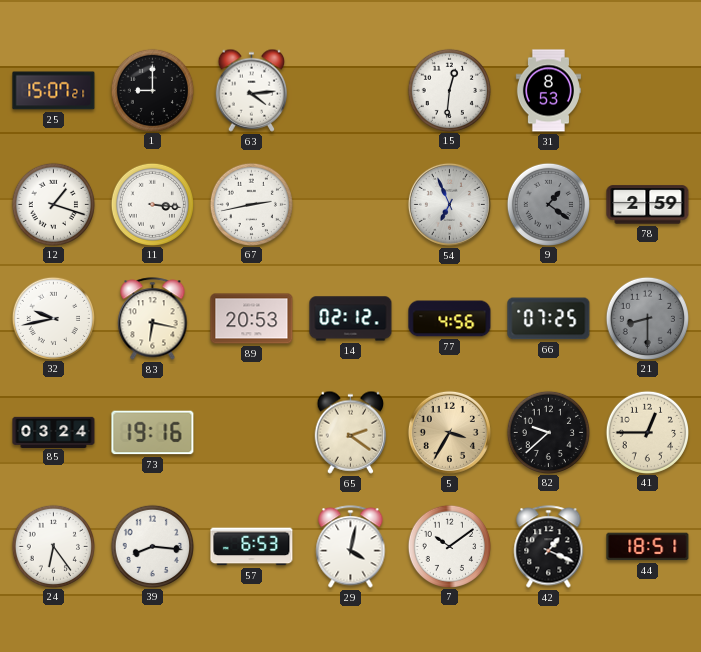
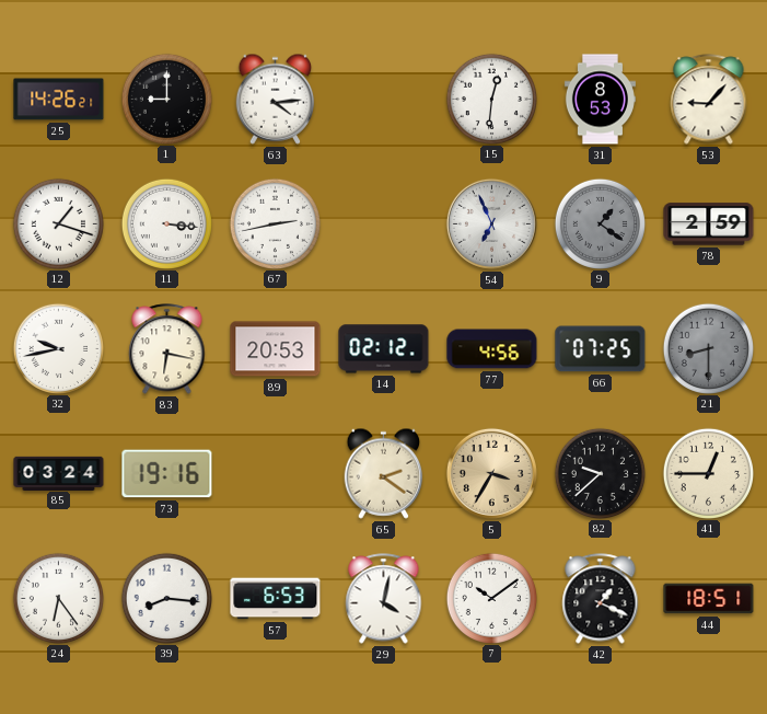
25: 15:07 -> 14:26
53: none -> 9:07
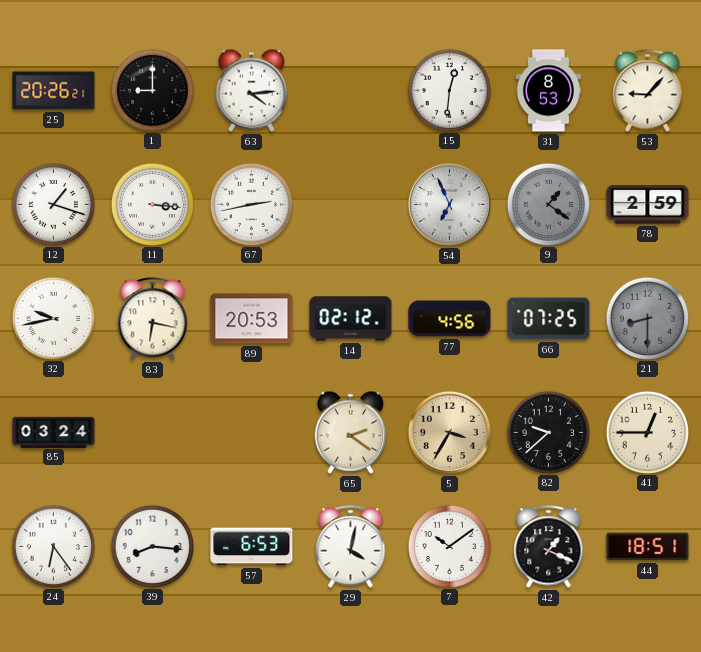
25: 14:26 -> 20:26
73: 19:16 -> none
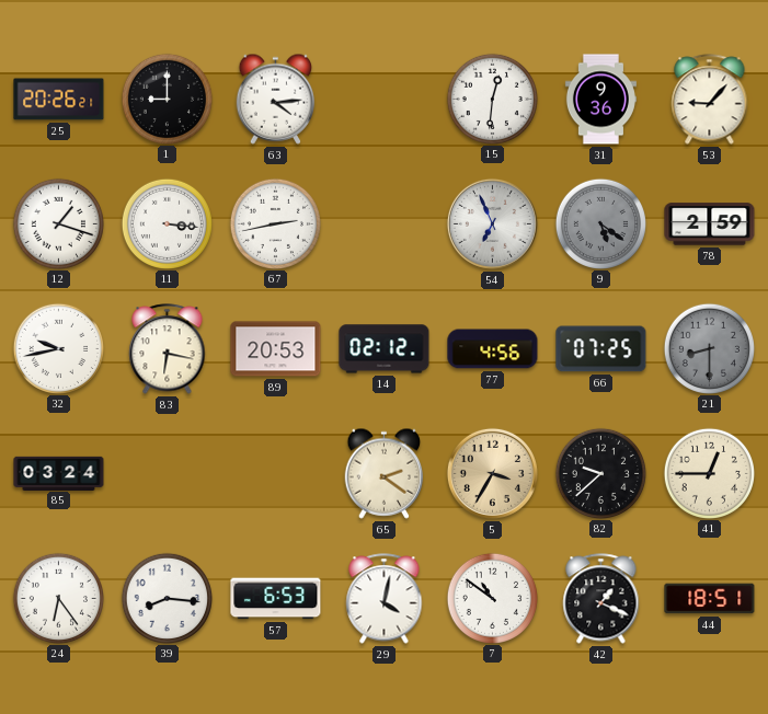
31: 8:53 -> 9:36
9: 1:21 -> 5:21
7: 10:09 -> 10:51
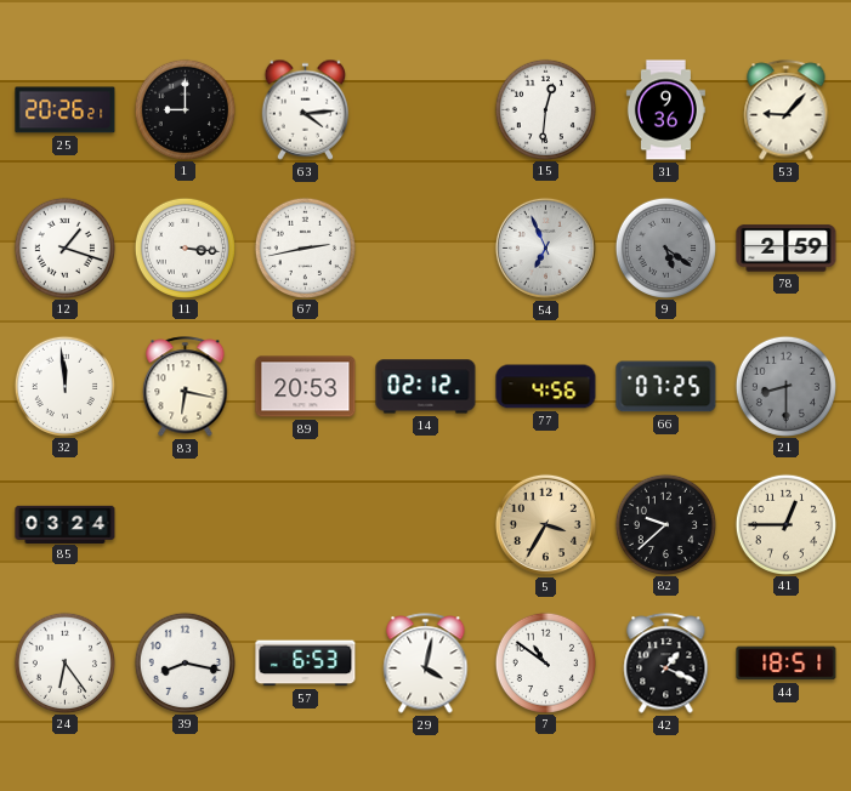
32: 9:43 -> 11:59
65: 2:21 -> none
39: 8:16 -> 8:17
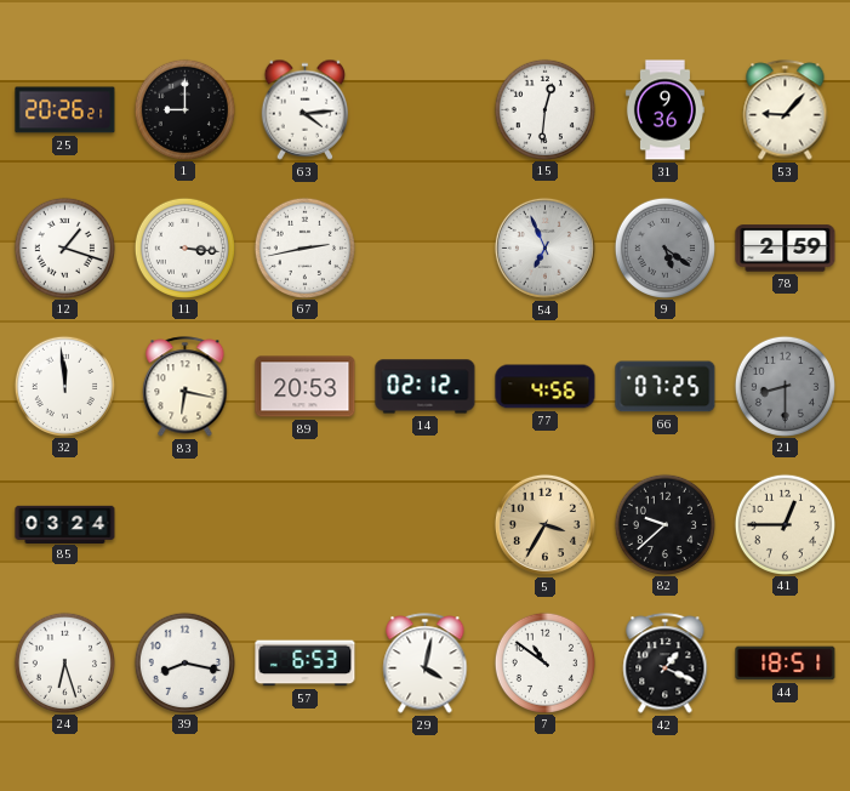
24: 6:24 -> 6:27
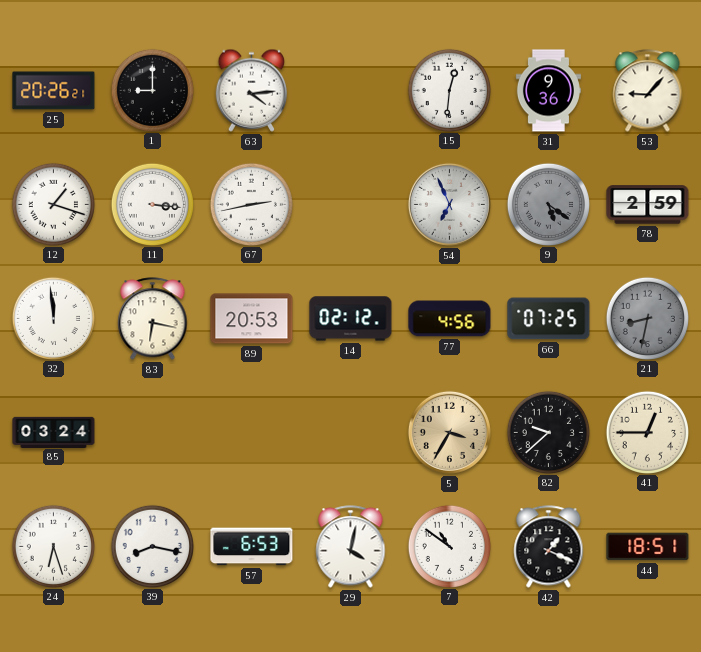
21: 8:30 -> 8:32
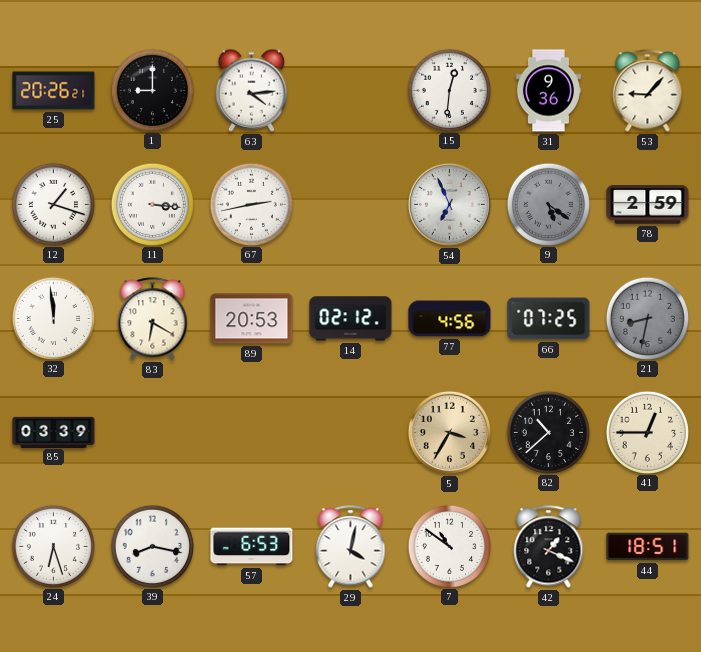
83: 6:17 -> 6:20
85: 03:24 -> 03:39
82: 9:38 -> 10:38
